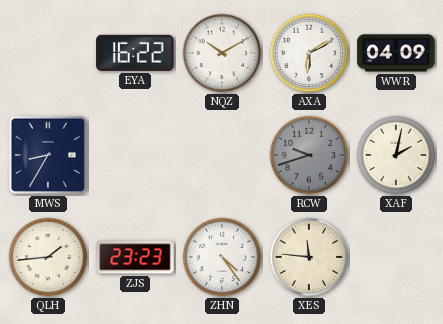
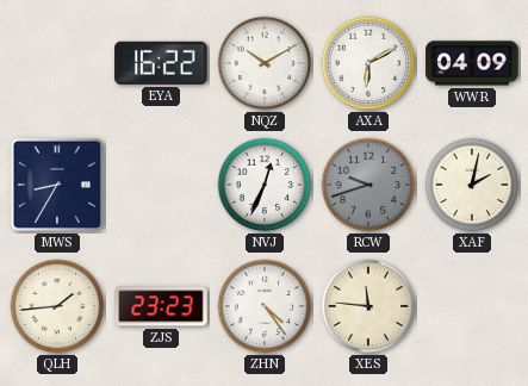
NVJ: none -> 12:34
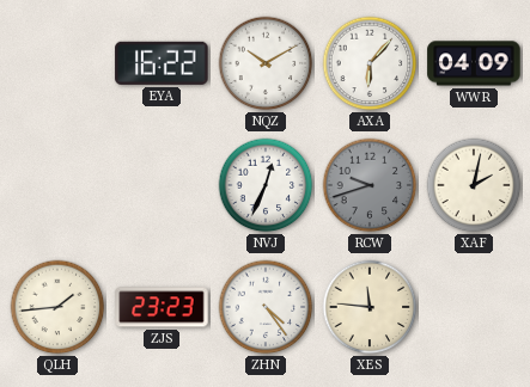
AXA: 6:10 -> 6:07
MWS: 8:35 -> none
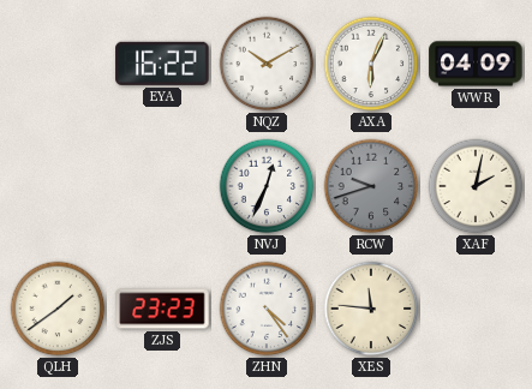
AXA: 6:07 -> 6:04
QLH: 1:44 -> 1:39
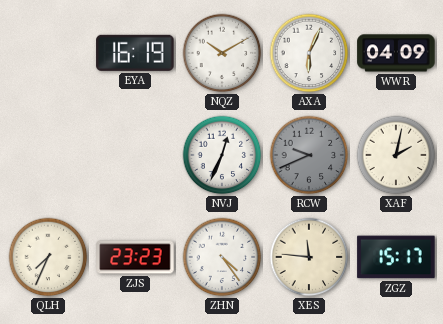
EYA: 16:22 -> 16:19
RCW: 9:42 -> 9:41
QLH: 1:39 -> 7:34
ZGZ: none -> 15:17
